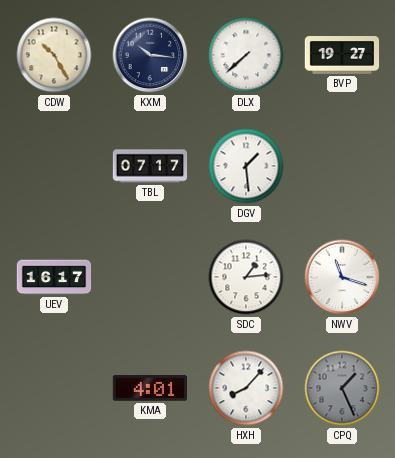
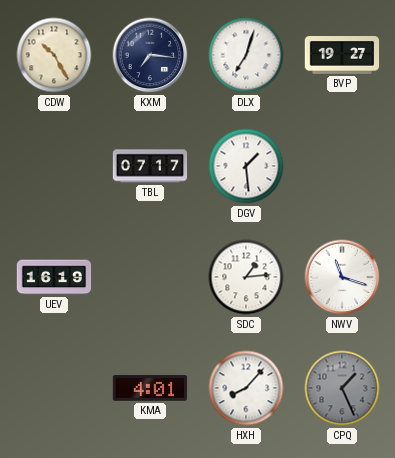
KXM: 10:16 -> 7:16
DLX: 7:38 -> 7:03
UEV: 16:17 -> 16:19
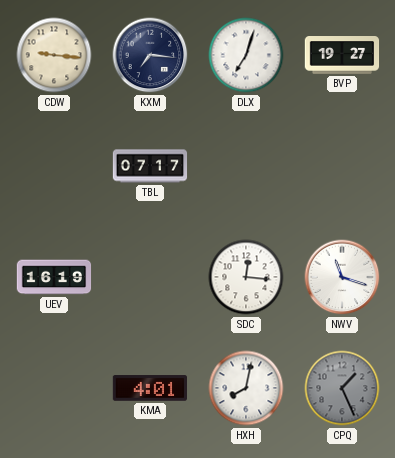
CDW: 10:25 -> 9:16
DGV: 1:29 -> none
SDC: 1:14 -> 12:16
HXH: 8:07 -> 8:02
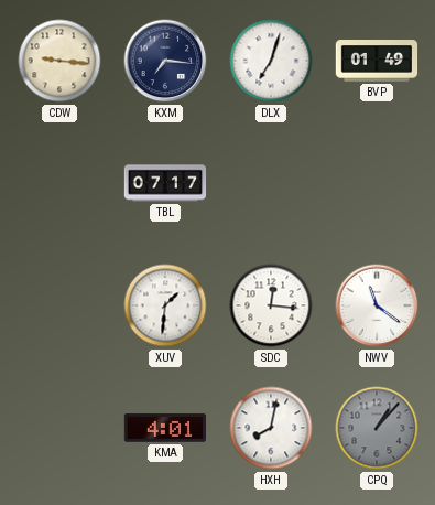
BVP: 19:27 -> 01:49
UEV: 16:19 -> none
XUV: none -> 1:31
NWV: 11:18 -> 11:21
CPQ: 1:26 -> 1:07
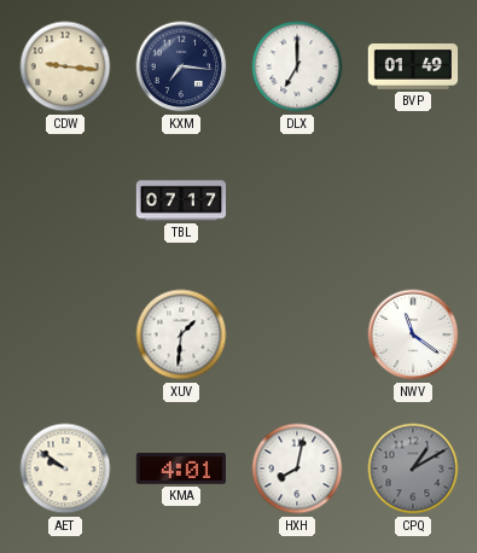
DLX: 7:03 -> 7:00
SDC: 12:16 -> none
AET: none -> 9:51
CPQ: 1:07 -> 1:10
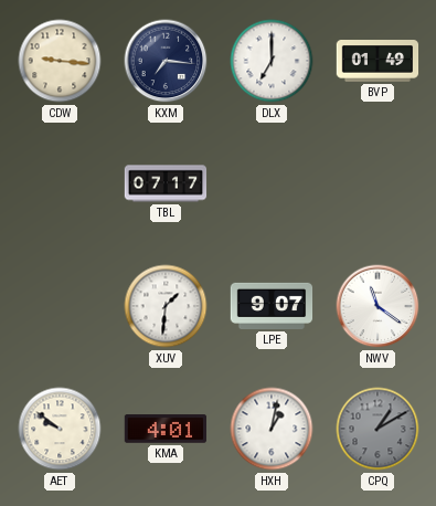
LPE: none -> 9:07
HXH: 8:02 -> 1:02
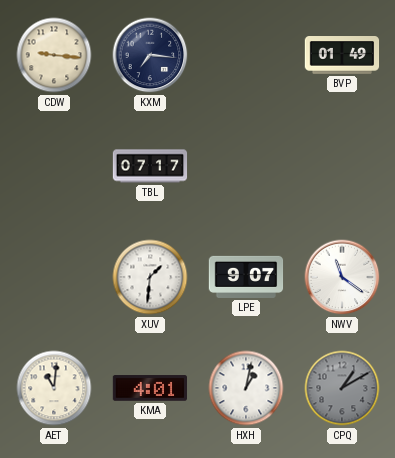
DLX: 7:00 -> none
AET: 9:51 -> 11:01
